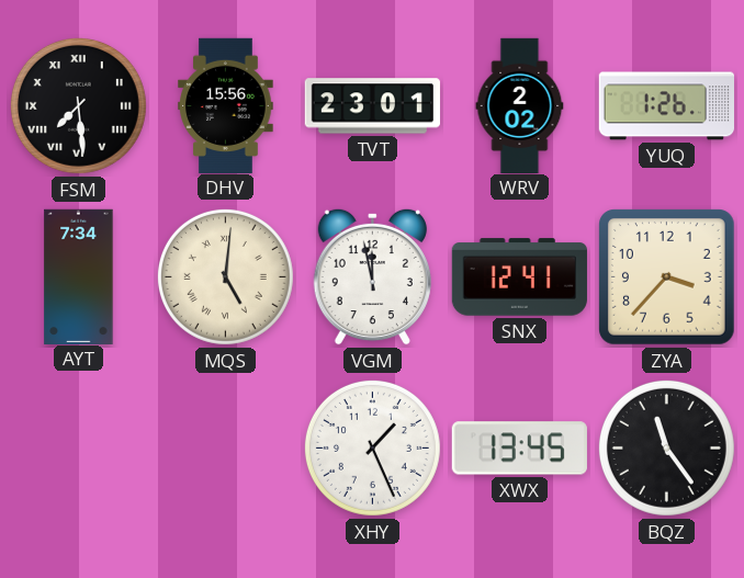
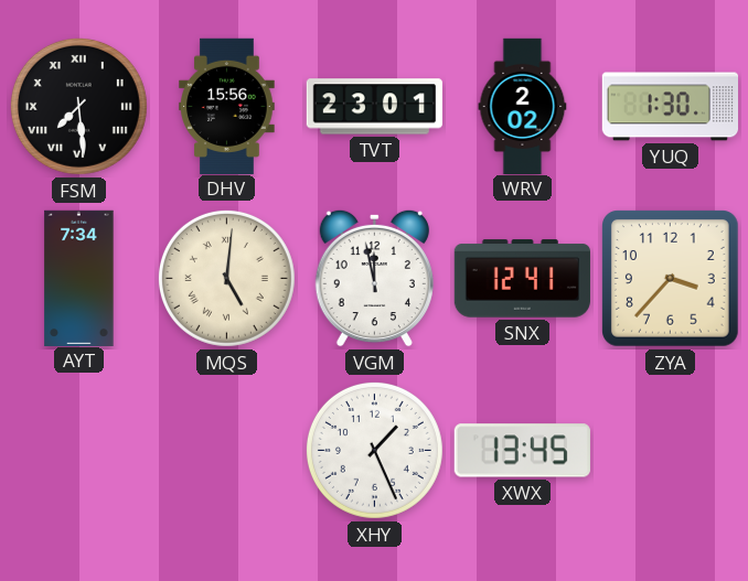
YUQ: 1:26 -> 1:30
BQZ: 11:24 -> none
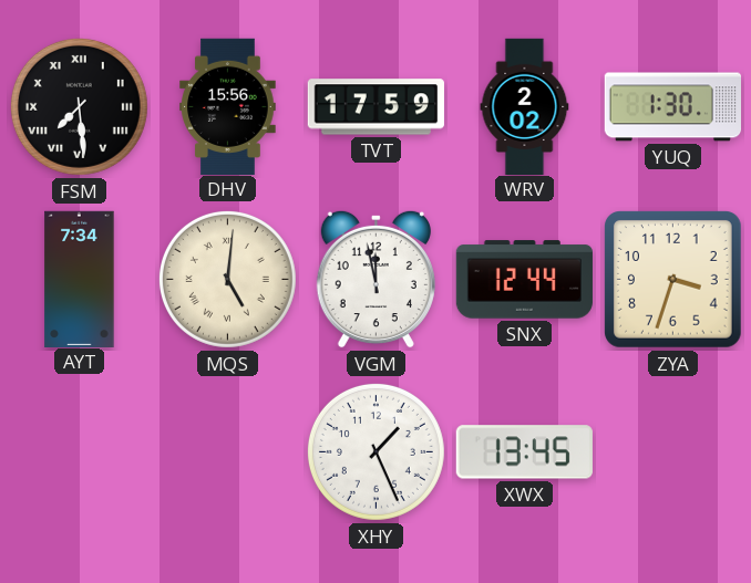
TVT: 23:01 -> 17:59
SNX: 12:41 -> 12:44
ZYA: 3:37 -> 3:33
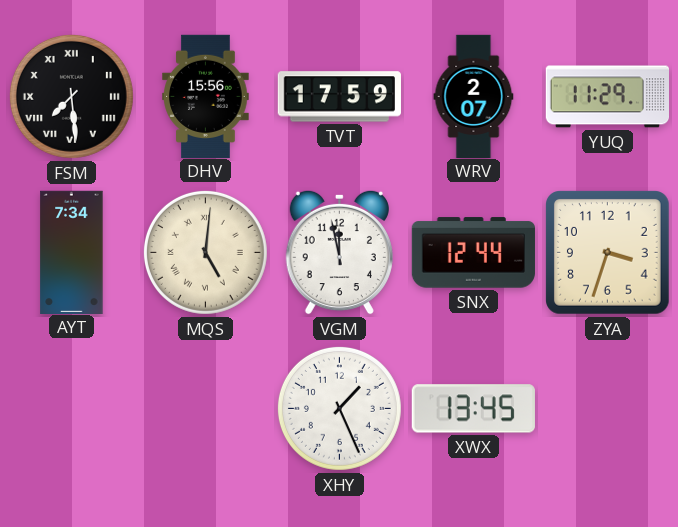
WRV: 2:02 -> 2:07
YUQ: 1:30 -> 11:29
